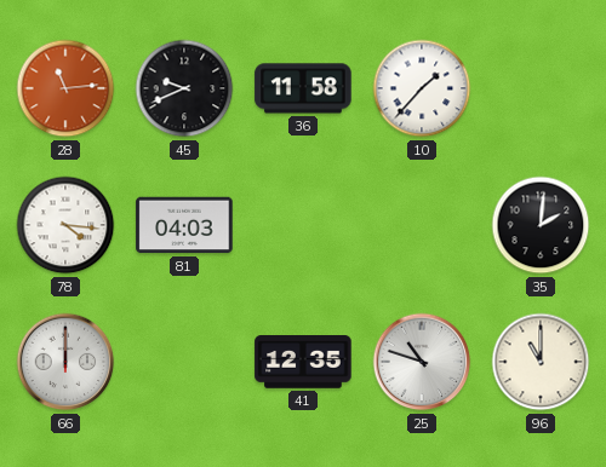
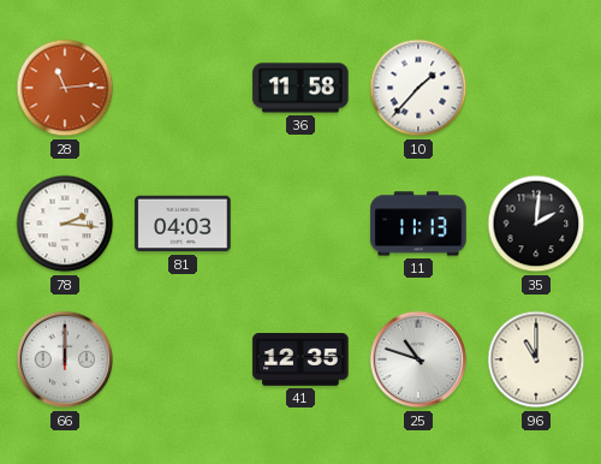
45: 9:41 -> none
78: 4:16 -> 2:16
11: none -> 11:13
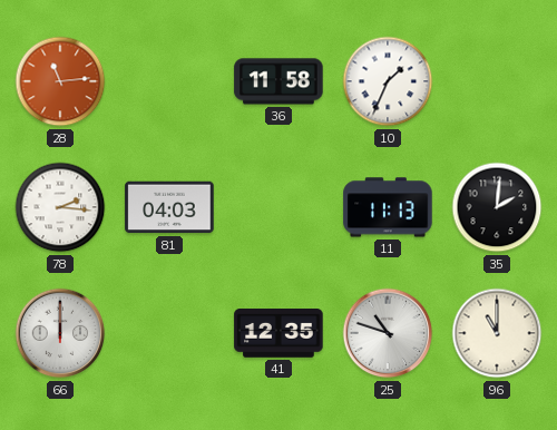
10: 1:37 -> 1:34
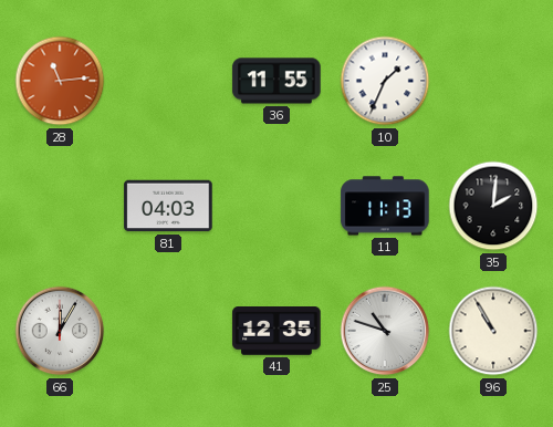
36: 11:58 -> 11:55
78: 2:16 -> none
66: 12:00 -> 12:05
96: 11:00 -> 10:55
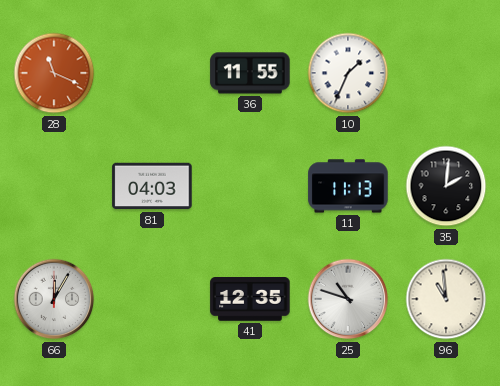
28: 11:14 -> 11:19
96: 10:55 -> 10:59
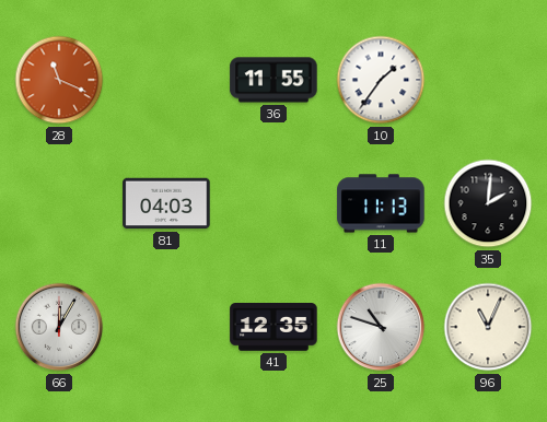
10: 1:34 -> 1:36
96: 10:59 -> 11:04
